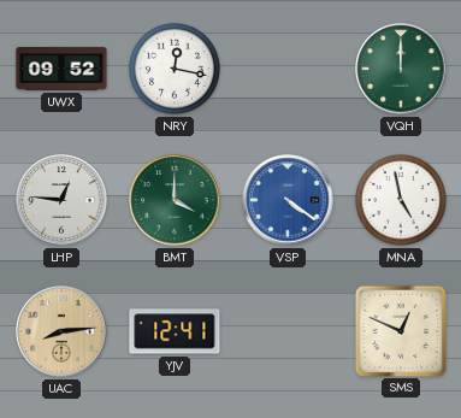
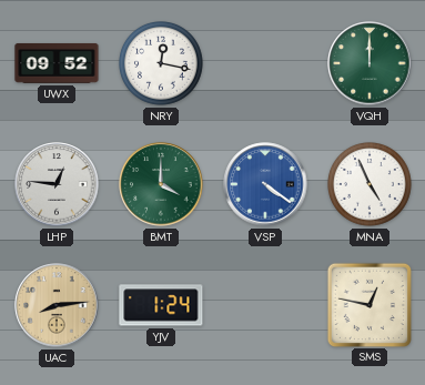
MNA: 4:58 -> 4:56
YJV: 12:41 -> 1:24
SMS: 12:49 -> 12:47
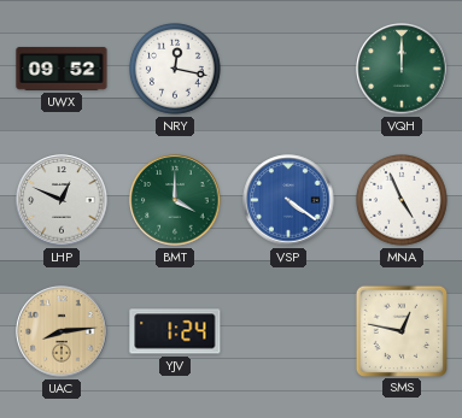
LHP: 12:46 -> 12:49
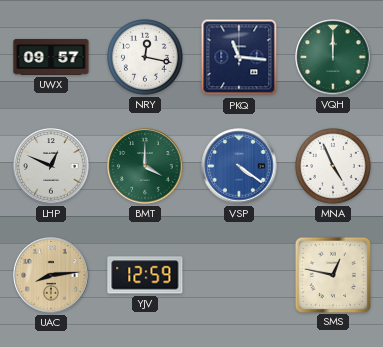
UWX: 09:52 -> 09:57
PKQ: none -> 11:16
YJV: 1:24 -> 12:59
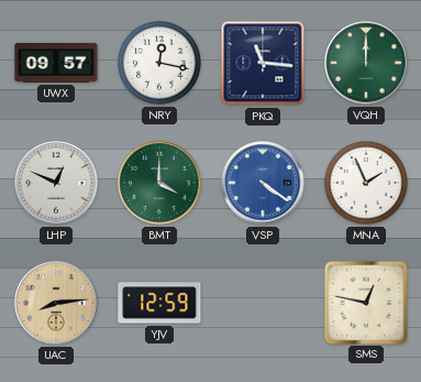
MNA: 4:56 -> 1:56
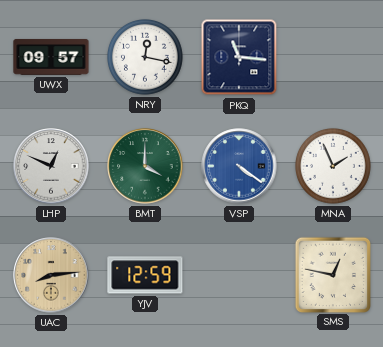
VQH: 12:00 -> none
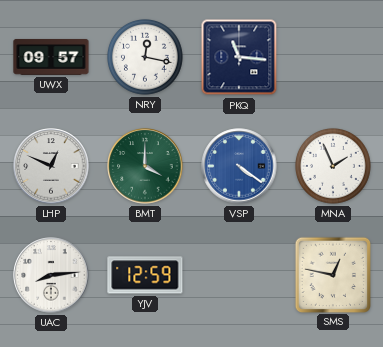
UAC dial: champagne -> white
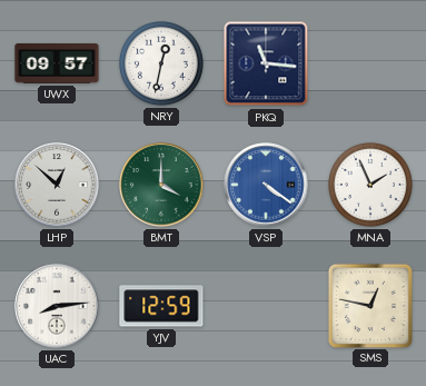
NRY: 12:17 -> 12:32
LHP: 12:49 -> 12:52
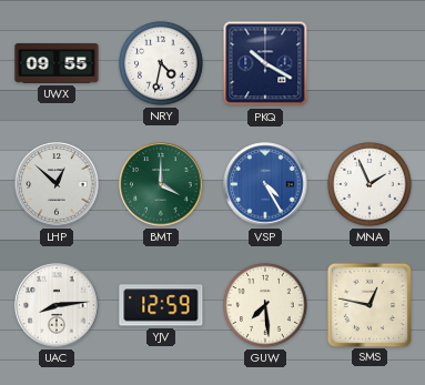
UWX: 09:57 -> 09:55
NRY: 12:32 -> 4:32
PKQ: 11:16 -> 10:20
VSP: 4:21 -> 4:25
GUW: none -> 7:29
